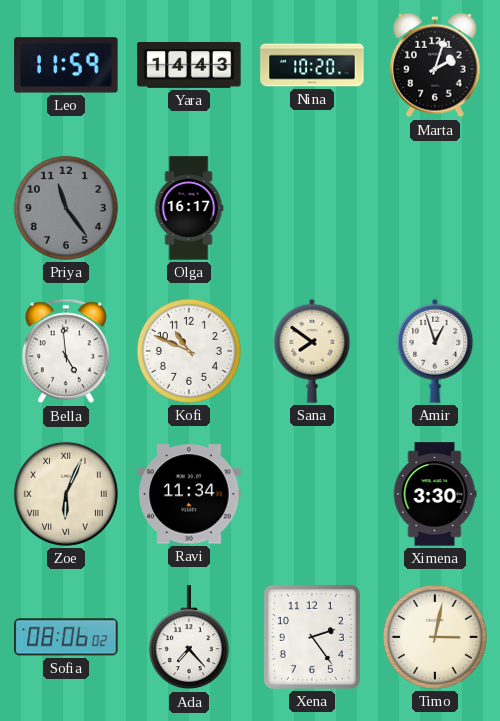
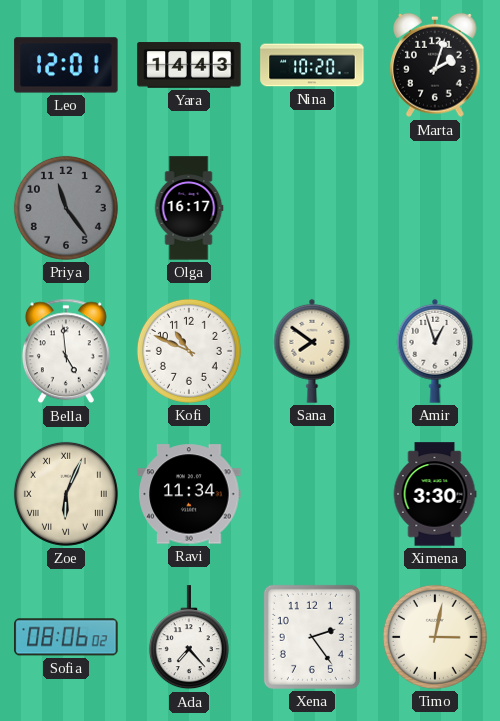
Leo: 11:59 -> 12:01
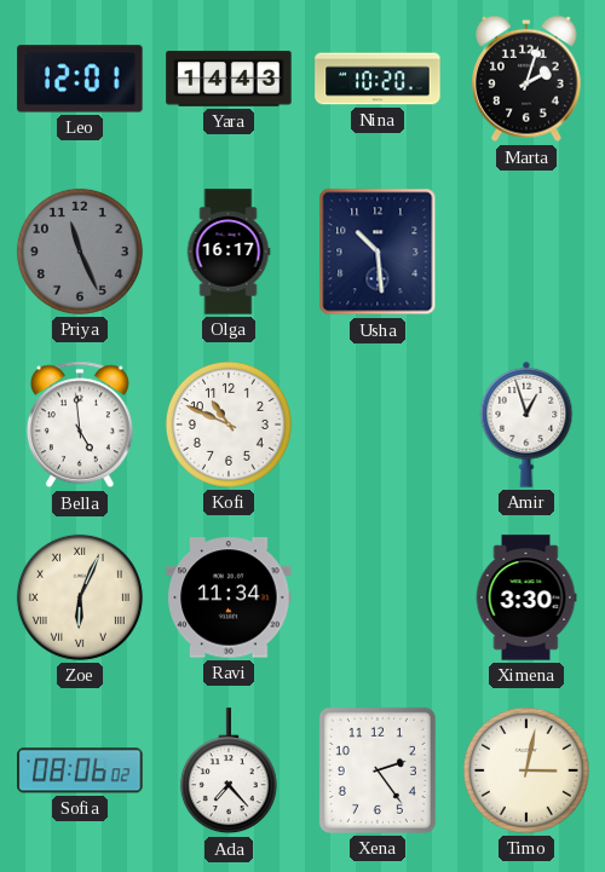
Priya: 11:24 -> 11:26
Usha: none -> 10:29
Sana: 7:51 -> none
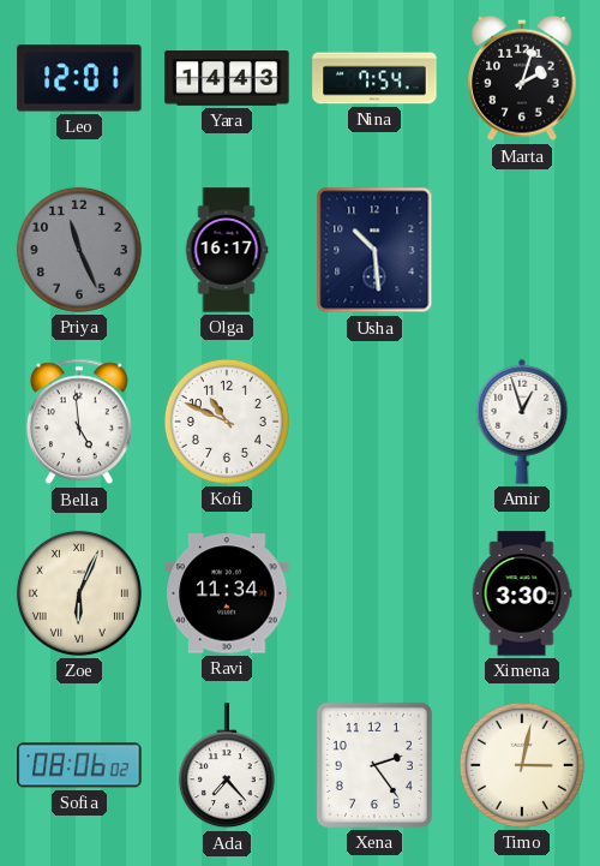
Nina: 10:20 -> 7:54
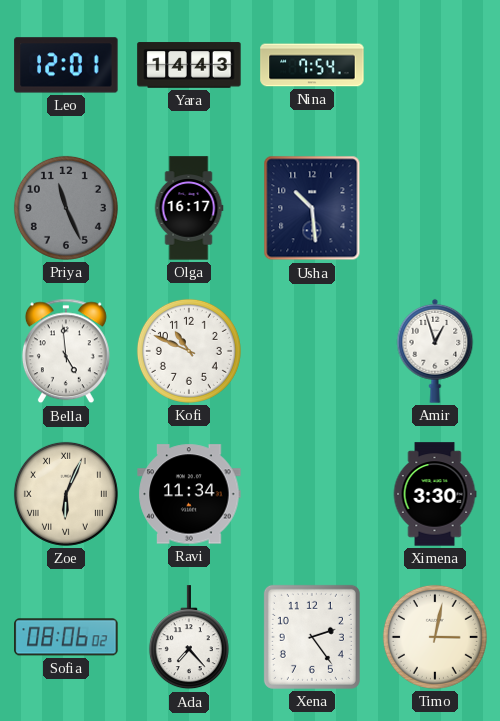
Marta: 2:03 -> none
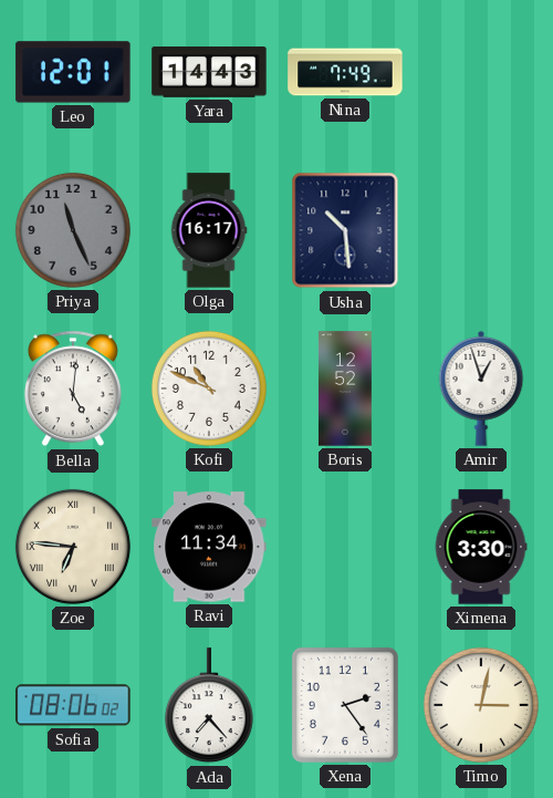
Nina: 7:54 -> 7:49
Bella: 4:59 -> 5:01
Boris: none -> 12:52
Zoe: 6:04 -> 6:46
